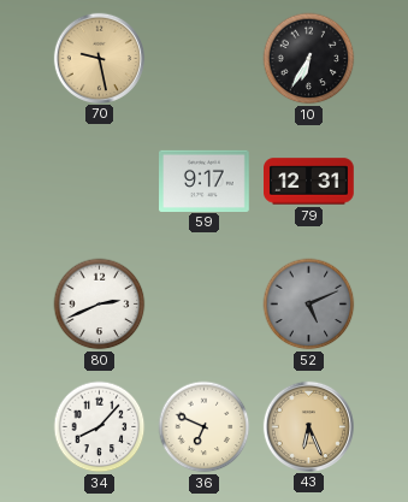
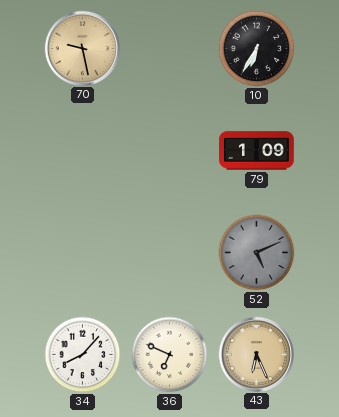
59: 9:17 -> none
79: 12:31 -> 1:09
80: 2:41 -> none
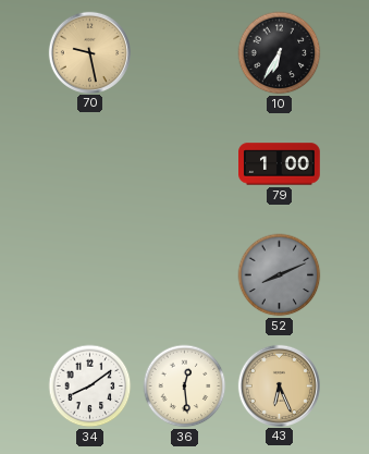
79: 1:09 -> 1:00
52: 5:11 -> 8:11
34: 8:07 -> 8:09
36: 6:49 -> 12:29
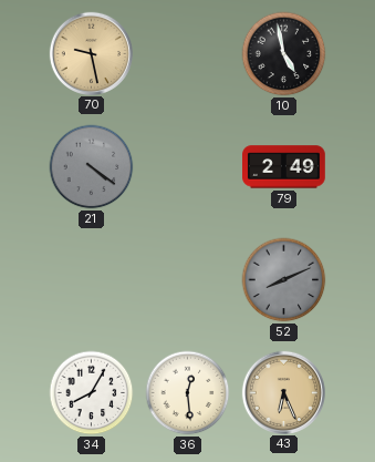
10: 6:35 -> 4:58
21: none -> 4:21
79: 1:00 -> 2:49
34: 8:09 -> 8:05
